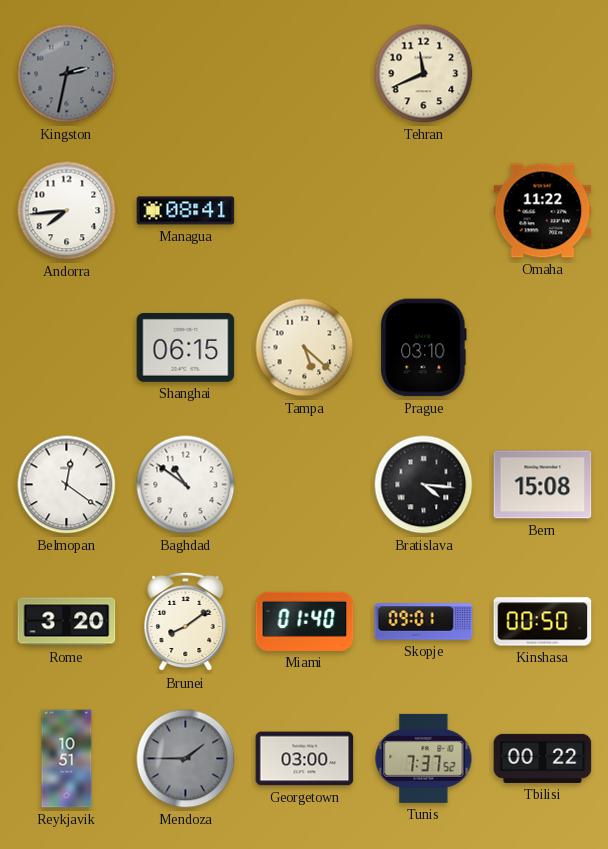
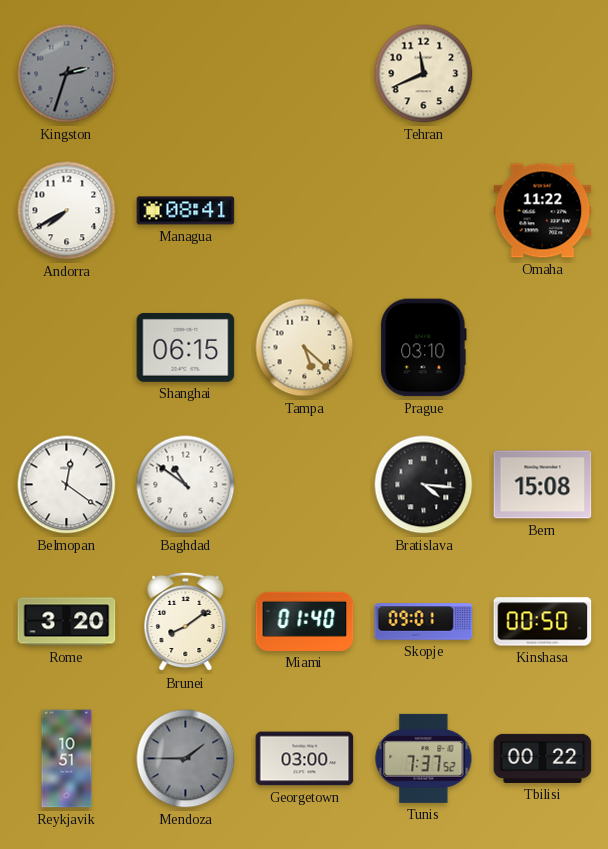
Kingston: 2:32 -> 2:33
Andorra: 7:44 -> 7:40
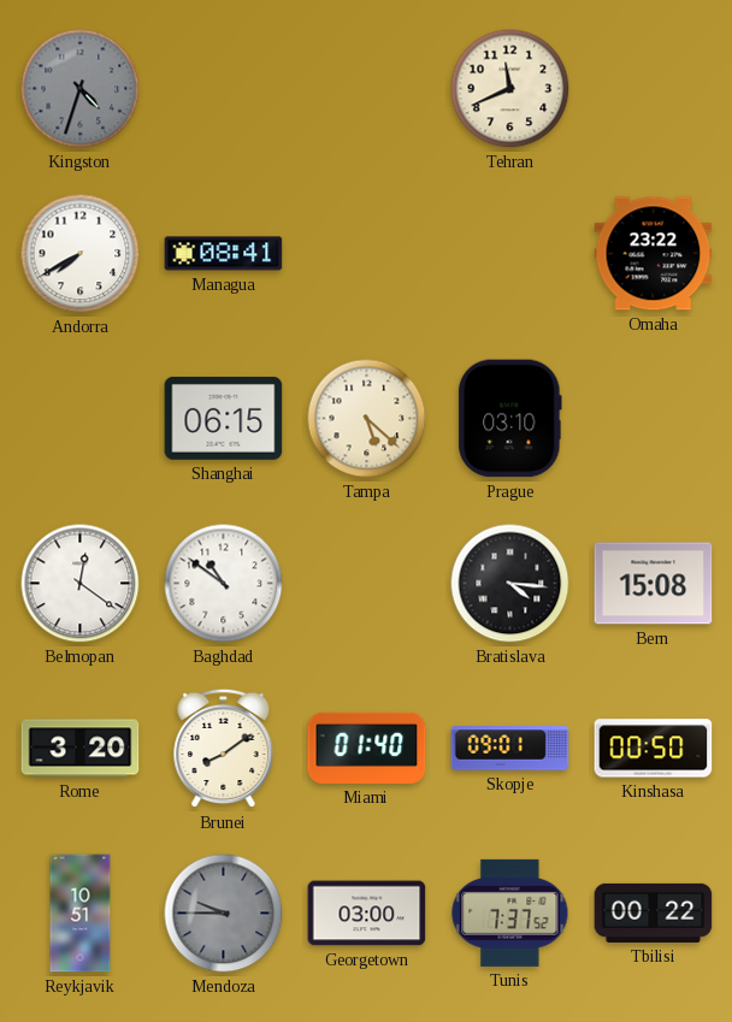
Kingston: 2:33 -> 4:33
Omaha: 11:22 -> 23:22
Mendoza: 1:45 -> 9:45
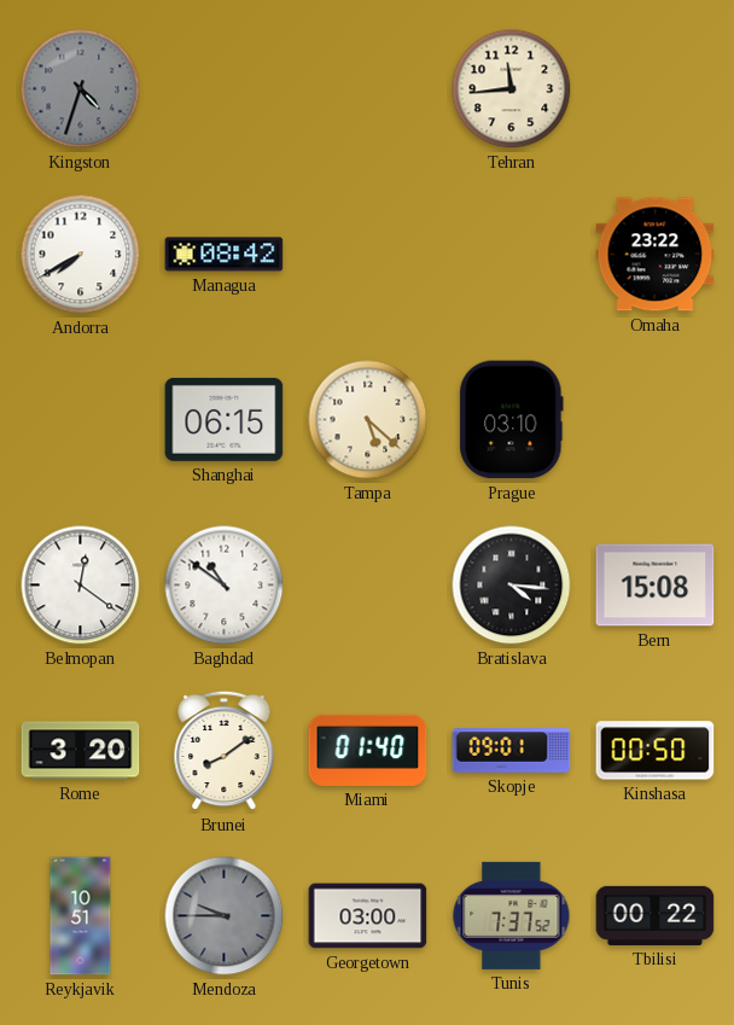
Tehran: 11:41 -> 11:44
Managua: 08:41 -> 08:42
